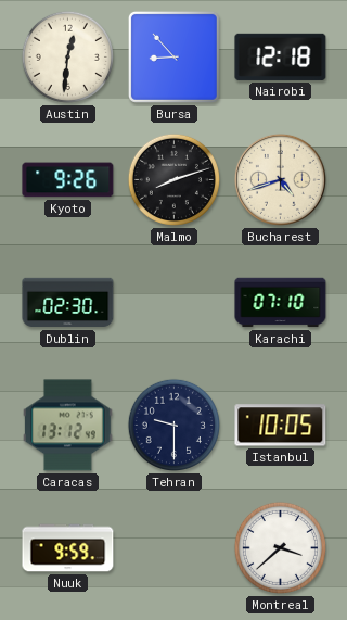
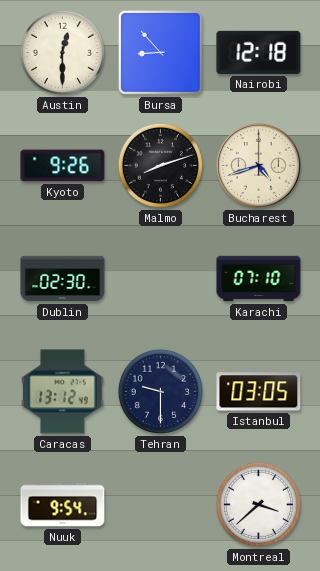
Austin: 12:31 -> 12:30
Istanbul: 10:05 -> 03:05
Nuuk: 9:59 -> 9:54
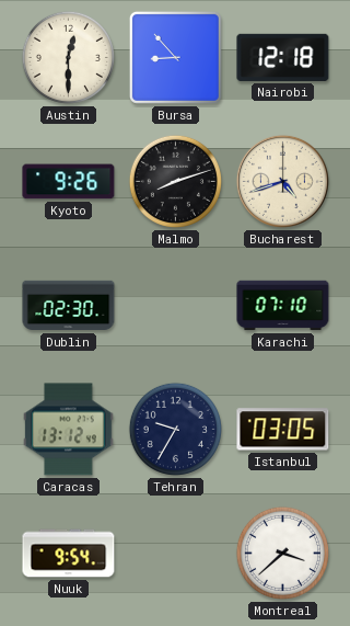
Tehran: 9:30 -> 9:35
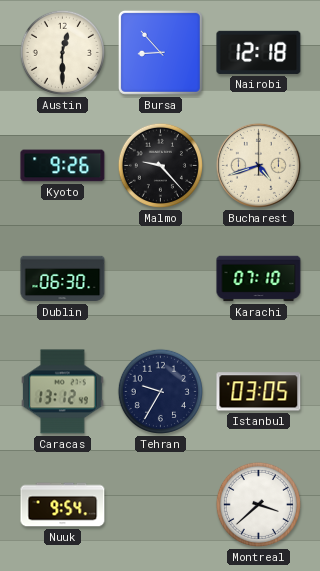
Malmo: 8:12 -> 9:23
Dublin: 02:30 -> 06:30
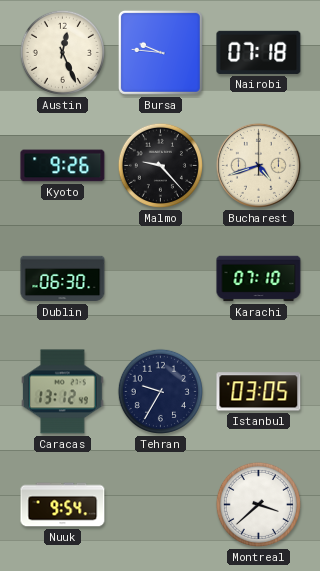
Austin: 12:30 -> 12:26
Bursa: 8:53 -> 9:46
Nairobi: 12:18 -> 07:18
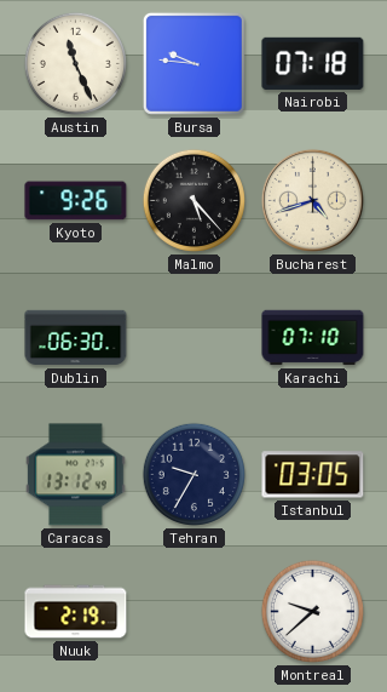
Austin: 12:26 -> 11:26
Malmo: 9:23 -> 5:23
Nuuk: 9:54 -> 2:19
Montreal: 3:38 -> 9:38
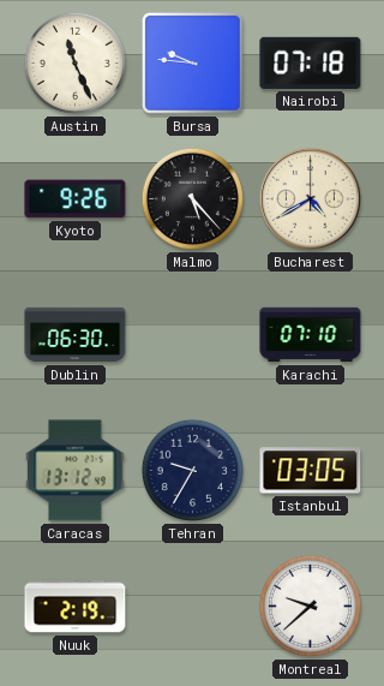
Bucharest: 4:42 -> 4:40
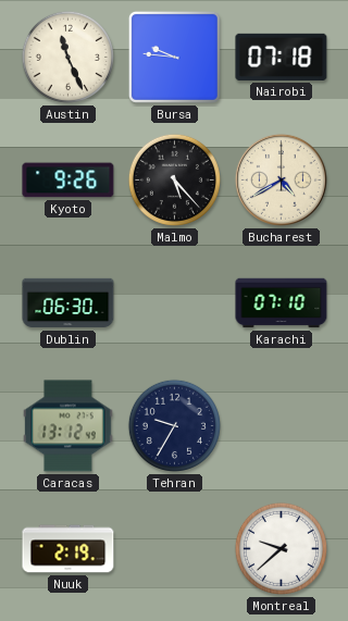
Istanbul: 03:05 -> none
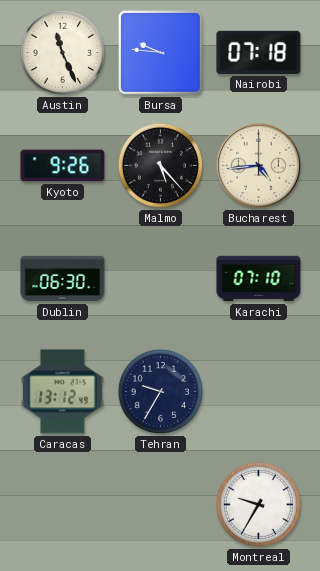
Bucharest: 4:40 -> 4:44
Nuuk: 2:19 -> none
Montreal: 9:38 -> 9:35
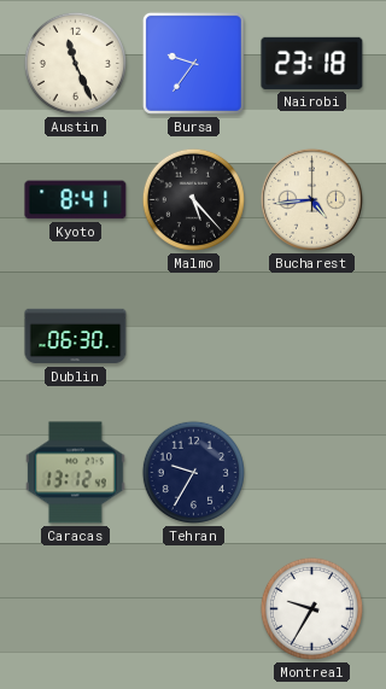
Bursa: 9:46 -> 9:36
Nairobi: 07:18 -> 23:18
Kyoto: 9:26 -> 8:41
Karachi: 07:10 -> none
